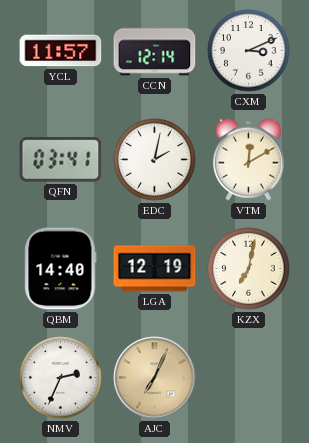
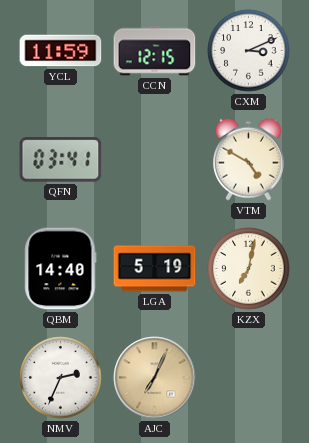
YCL: 11:57 -> 11:59
CCN: 12:14 -> 12:15
EDC: 2:02 -> none
VTM: 12:10 -> 4:50
LGA: 12:19 -> 5:19
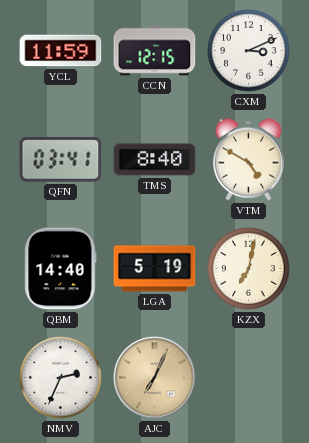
TMS: none -> 8:40
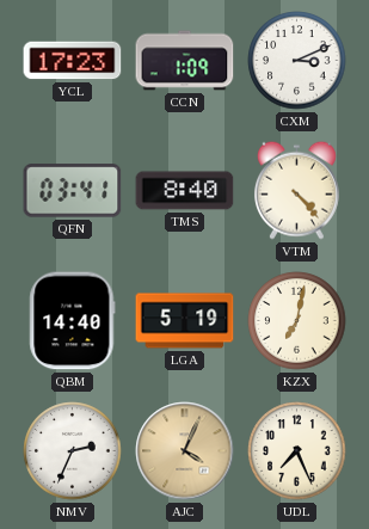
YCL: 11:59 -> 17:23
CCN: 12:15 -> 1:09
VTM: 4:50 -> 4:23
AJC: 7:04 -> 4:04
UDL: none -> 7:26
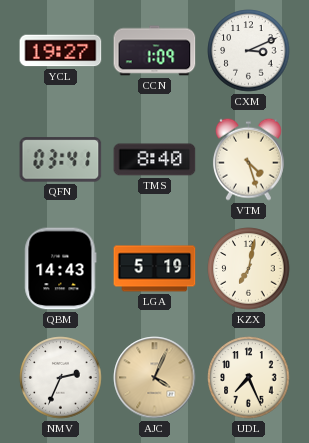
YCL: 17:23 -> 19:27
VTM: 4:23 -> 4:27
QBM: 14:40 -> 14:43
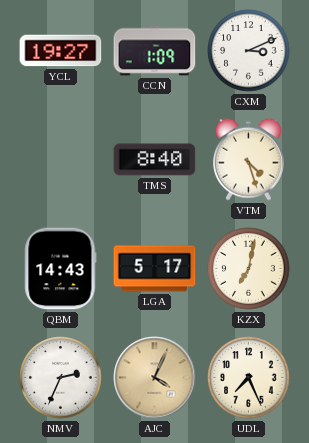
QFN: 03:41 -> none
LGA: 5:19 -> 5:17
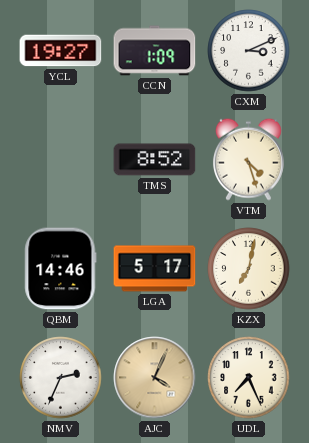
TMS: 8:40 -> 8:52
QBM: 14:43 -> 14:46
